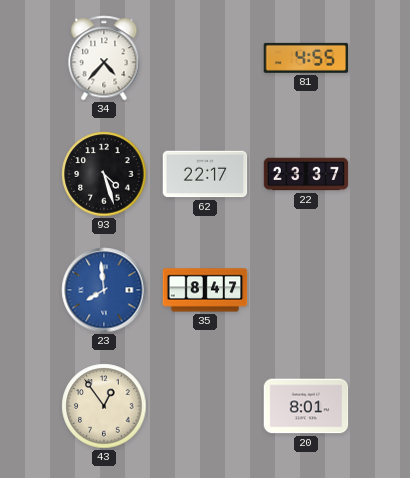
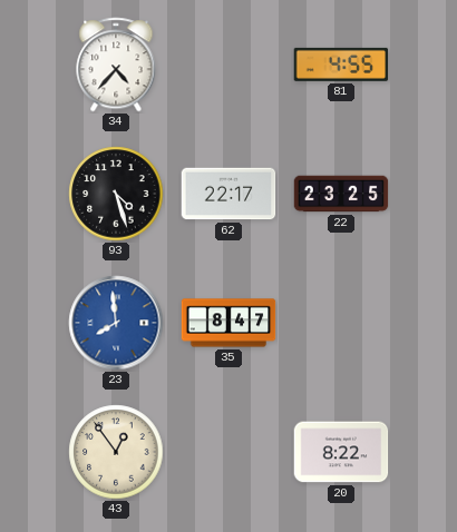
22: 23:37 -> 23:25
20: 8:01 -> 8:22
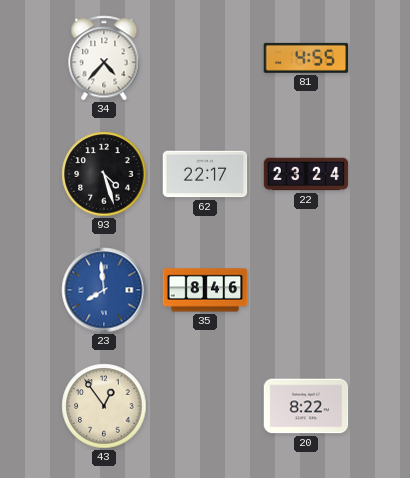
22: 23:25 -> 23:24
35: 8:47 -> 8:46
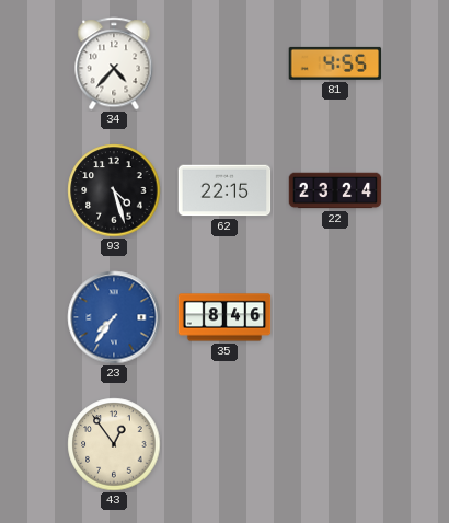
62: 22:17 -> 22:15
23: 7:59 -> 7:36
20: 8:22 -> none
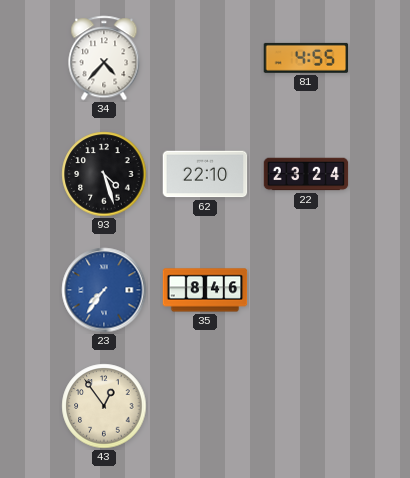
62: 22:15 -> 22:10
